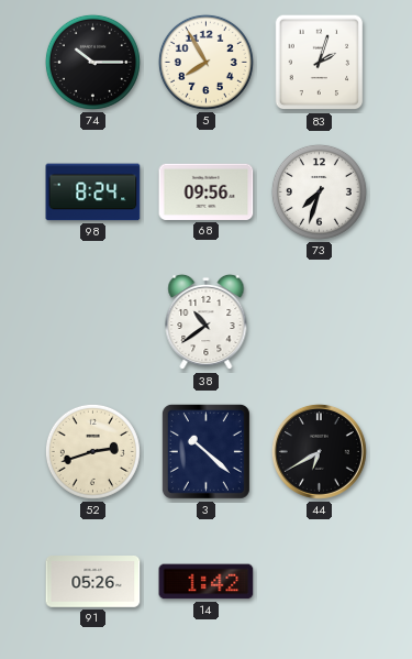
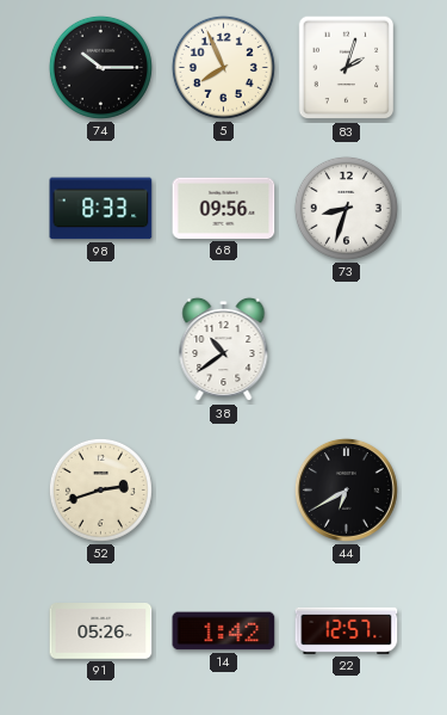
5: 7:55 -> 7:56
98: 8:24 -> 8:33
73: 7:33 -> 8:33
3: 10:22 -> none
22: none -> 12:57
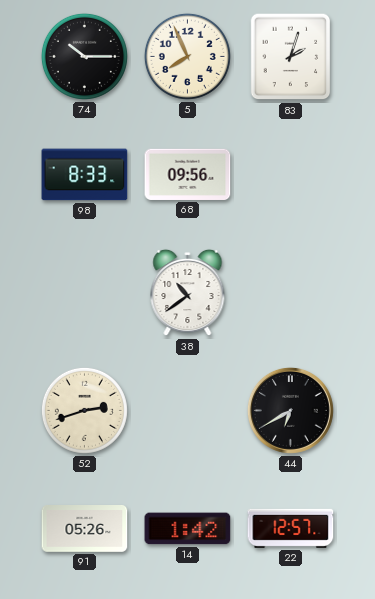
73: 8:33 -> none
